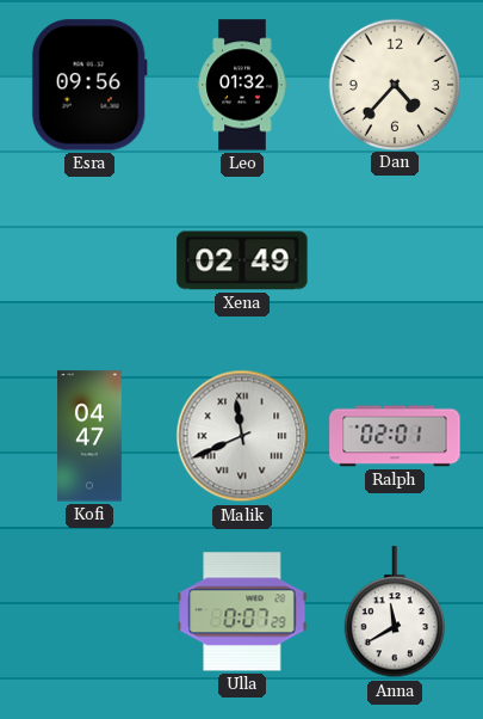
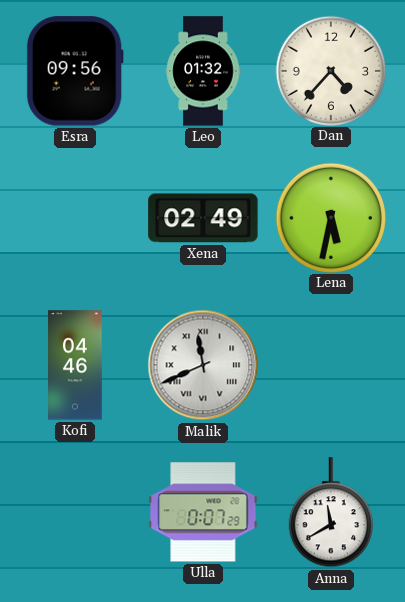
Lena: none -> 5:32
Kofi: 04:47 -> 04:46
Ralph: 02:01 -> none
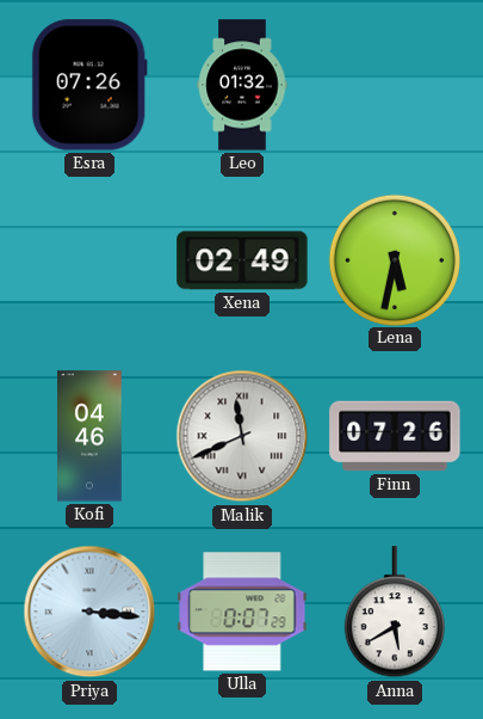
Esra: 09:56 -> 07:26
Dan: 4:37 -> none
Finn: none -> 07:26
Priya: none -> 3:16
Anna: 11:40 -> 5:40
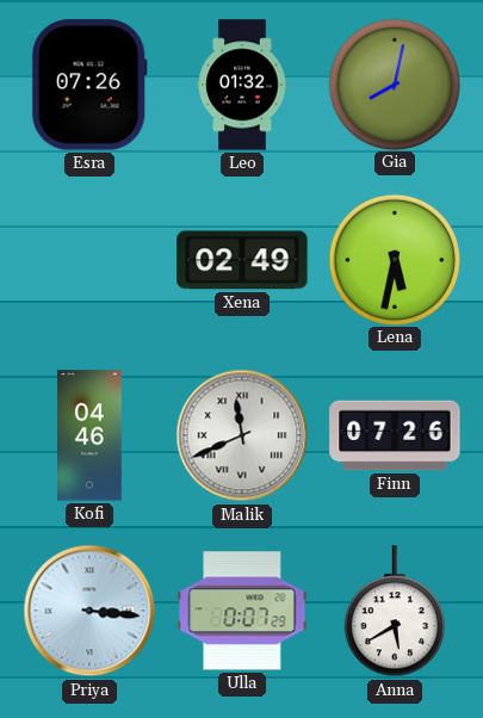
Gia: none -> 8:02
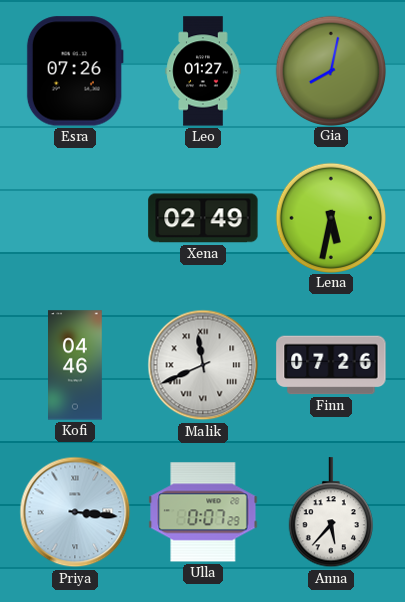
Leo: 01:32 -> 01:27
Anna: 5:40 -> 5:37
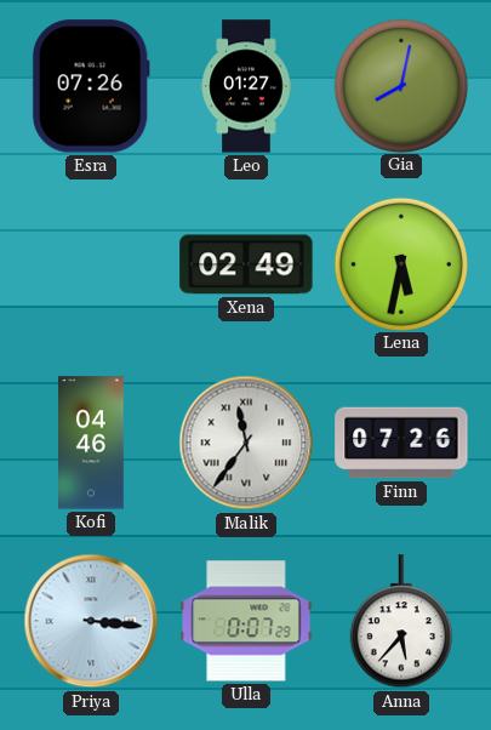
Malik: 11:41 -> 11:36
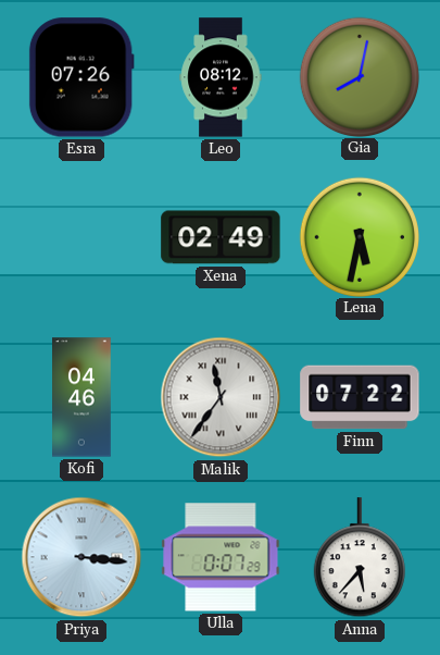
Leo: 01:27 -> 08:12
Finn: 07:26 -> 07:22
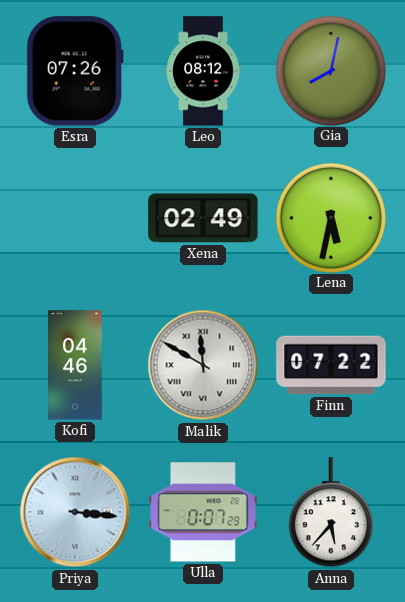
Malik: 11:36 -> 11:50
